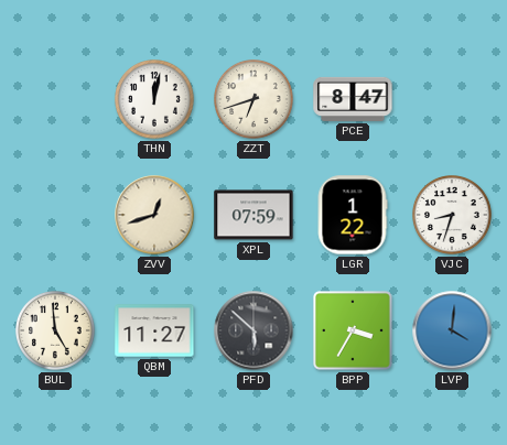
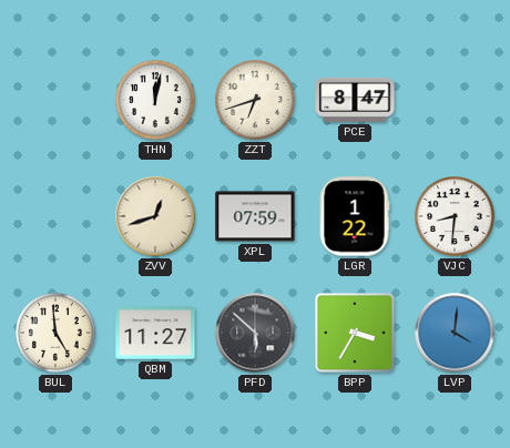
VJC: 8:33 -> 8:31
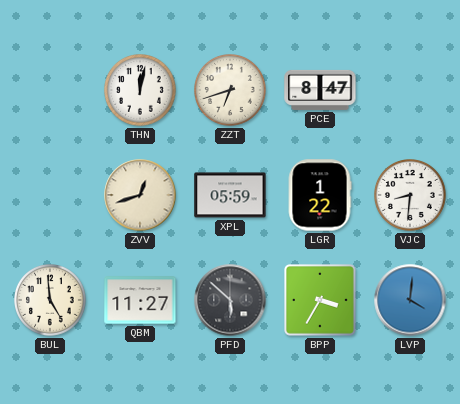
XPL: 07:59 -> 05:59
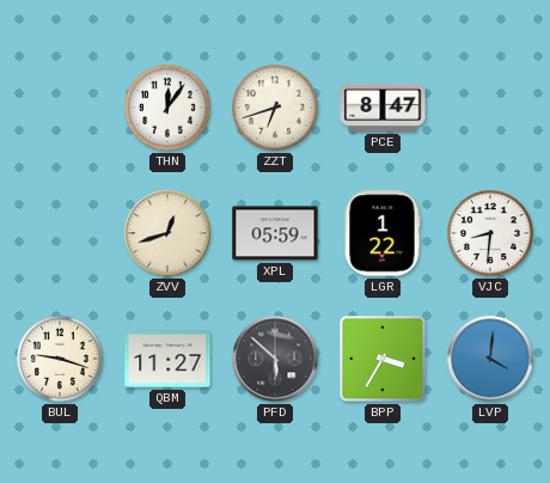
THN: 12:02 -> 12:06
BUL: 4:59 -> 9:18
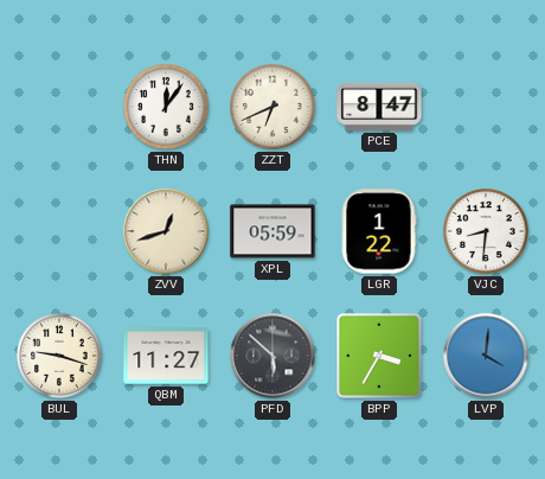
ZZT: 6:42 -> 6:41
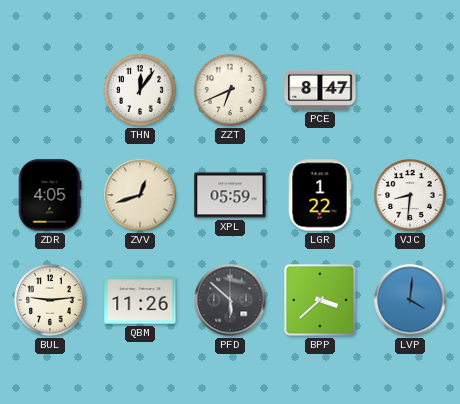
ZDR: none -> 4:05
BUL: 9:18 -> 9:14
QBM: 11:27 -> 11:26
BPP: 3:35 -> 3:38
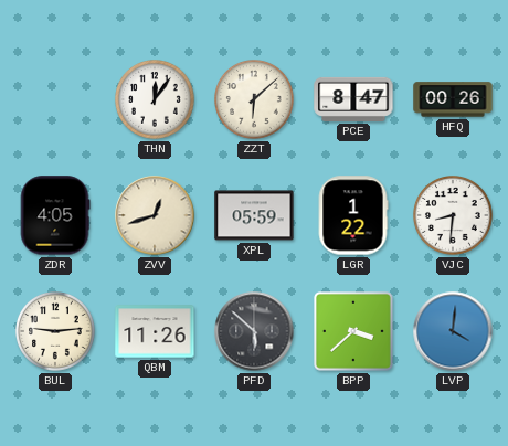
ZZT: 6:41 -> 6:08
HFQ: none -> 00:26
